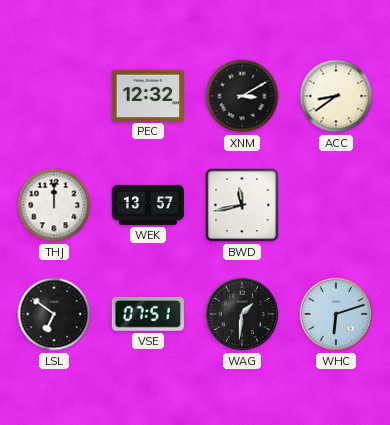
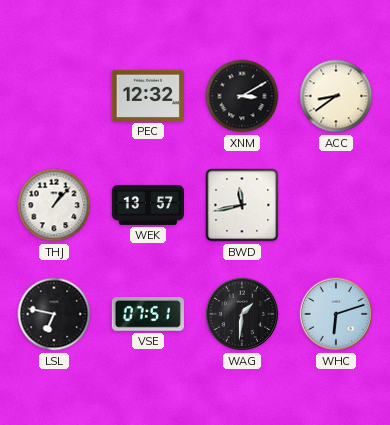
THJ: 12:00 -> 1:07
LSL: 6:51 -> 6:47
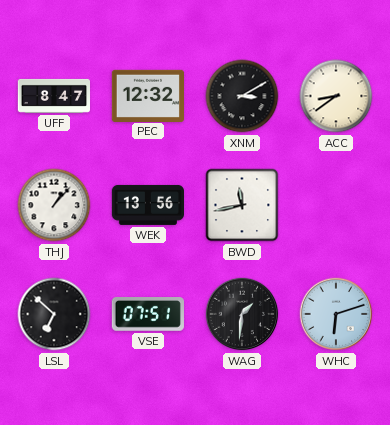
UFF: none -> 8:47
WEK: 13:57 -> 13:56
LSL: 6:47 -> 6:52
